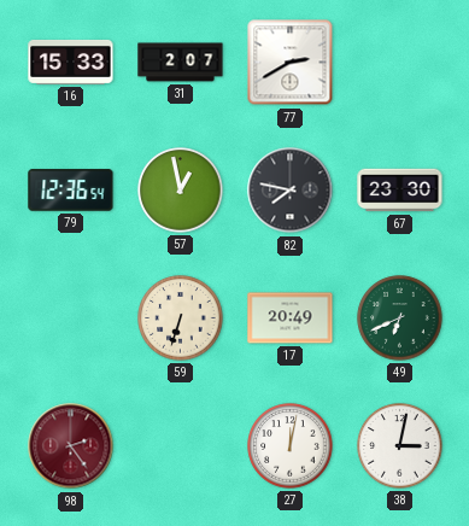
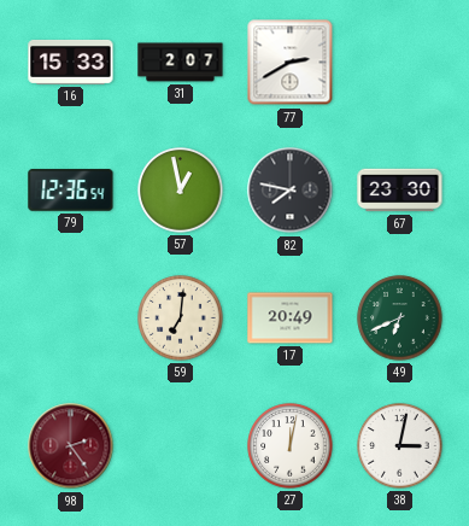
59: 6:33 -> 7:01
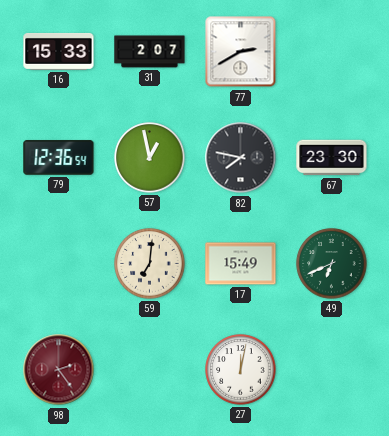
17: 20:49 -> 15:49
38: 3:02 -> none
